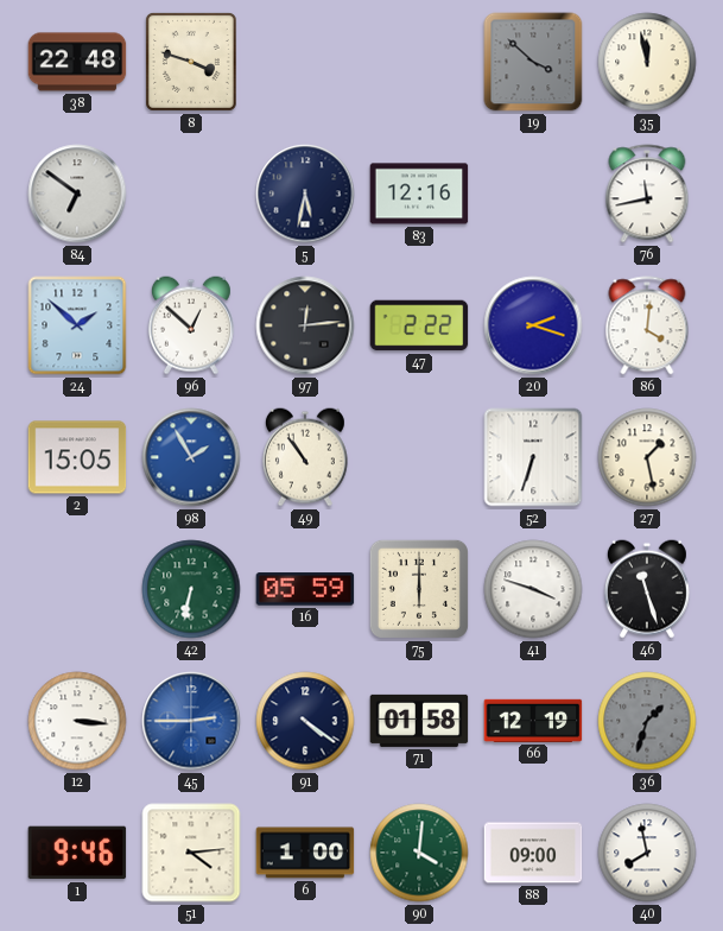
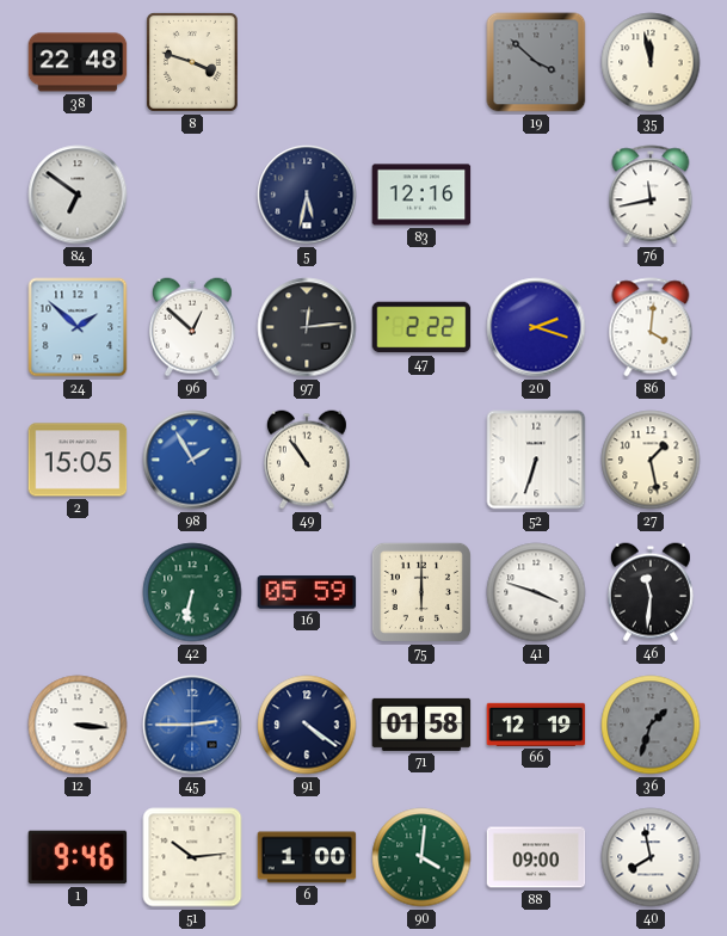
46: 11:27 -> 11:31
51: 4:14 -> 10:14
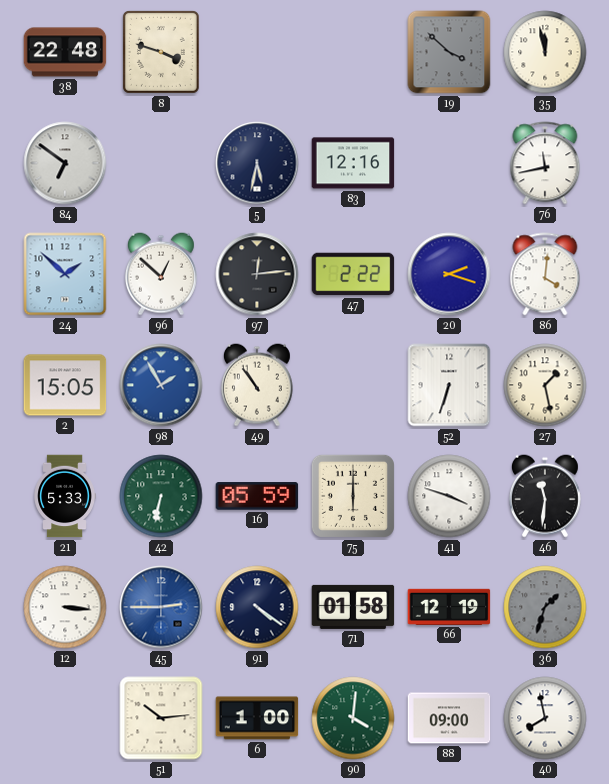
21: none -> 5:33
1: 9:46 -> none
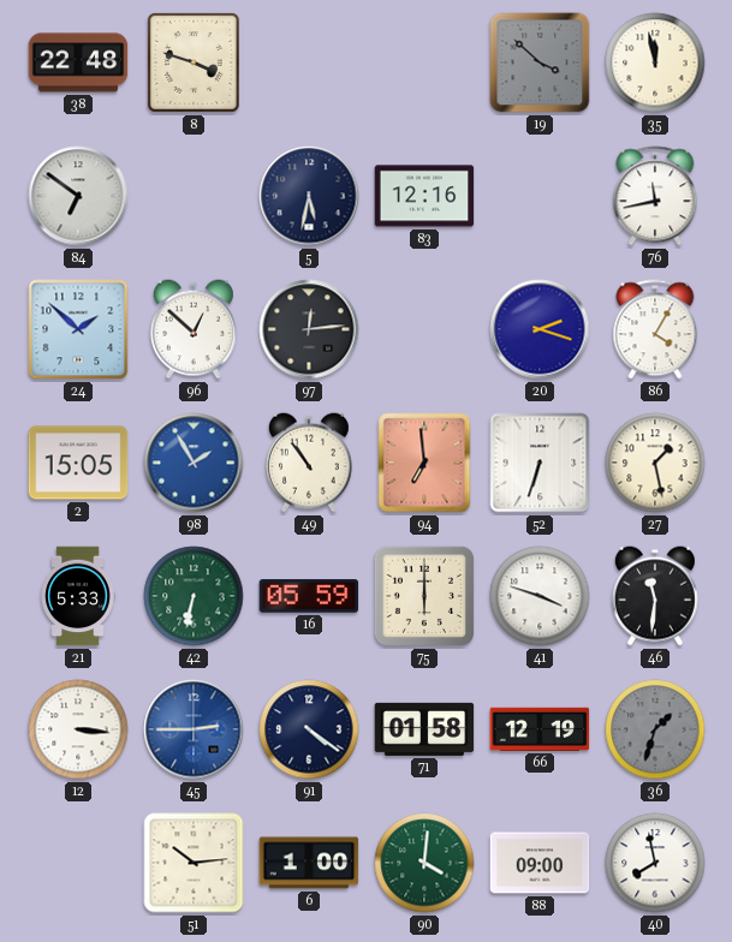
47: 2:22 -> none
86: 4:01 -> 4:05
94: none -> 6:59
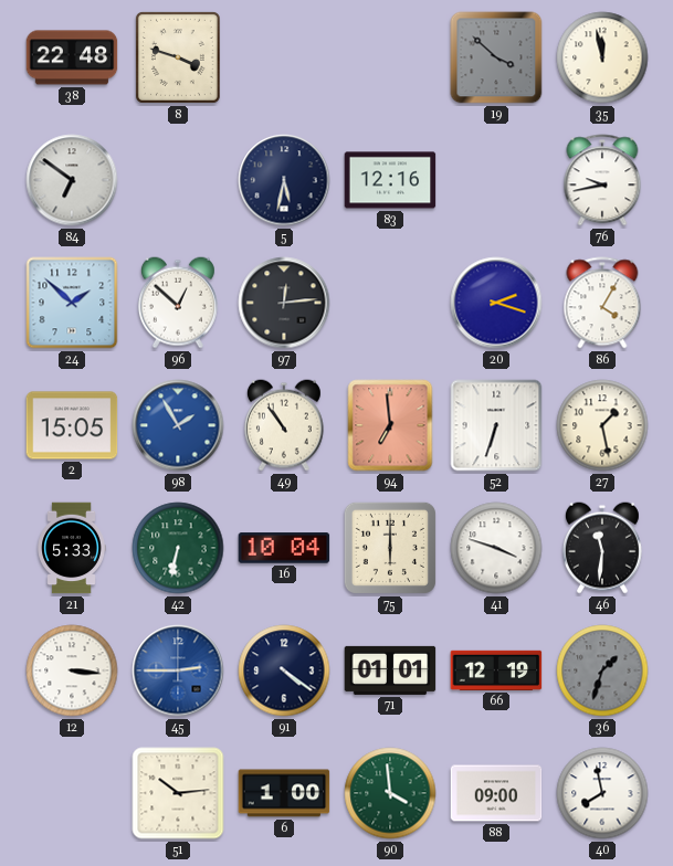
76: 11:43 -> 9:43
16: 05:59 -> 10:04
71: 01:58 -> 01:01
90: 4:01 -> 3:59
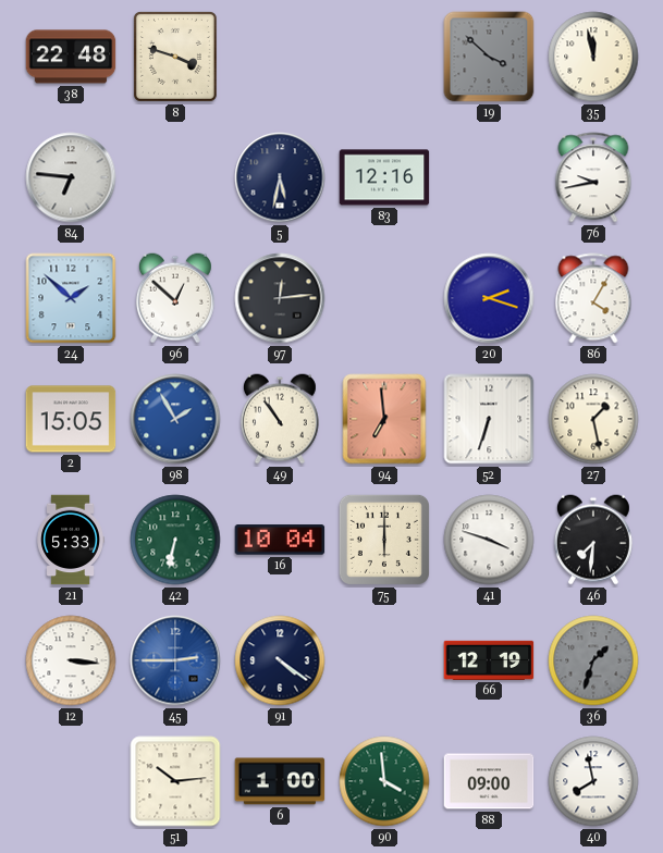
84: 6:51 -> 6:46
46: 11:31 -> 7:31
71: 01:01 -> none
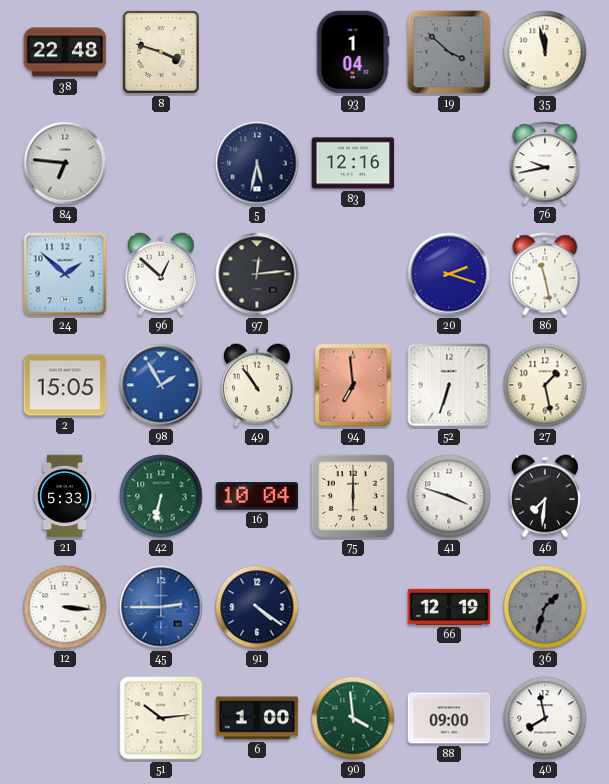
93: none -> 1:04
86: 4:05 -> 11:28
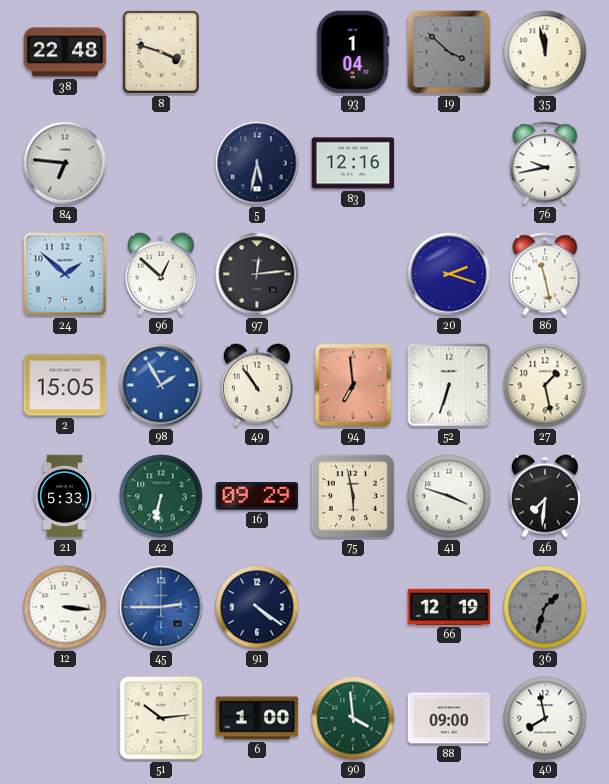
16: 10:04 -> 09:29
75: 6:00 -> 5:58
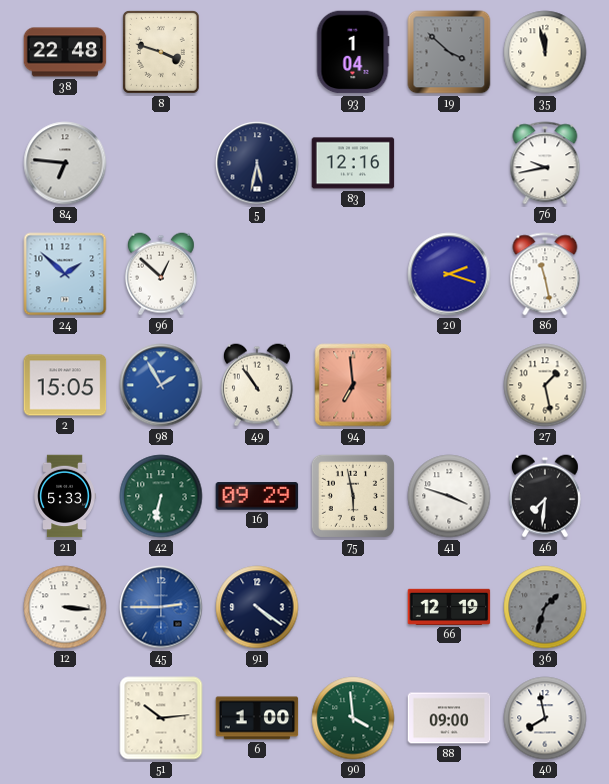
97: 12:14 -> none
52: 6:33 -> none
